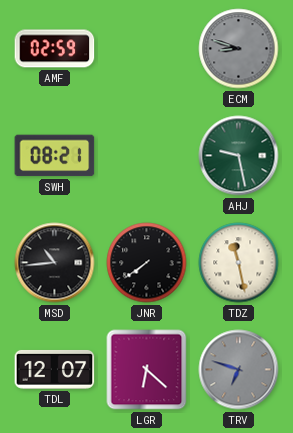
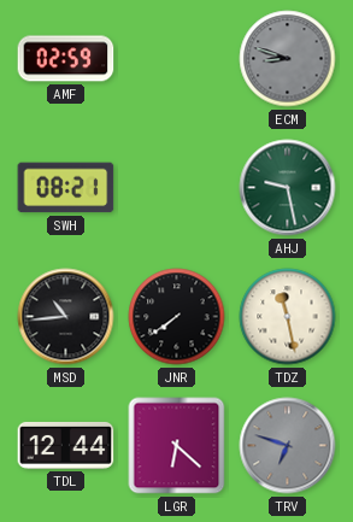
TDL: 12:07 -> 12:44
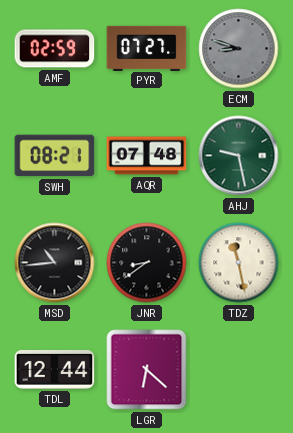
PYR: none -> 07:27
AQR: none -> 07:48
JNR: 7:39 -> 8:39
TRV: 6:48 -> none
